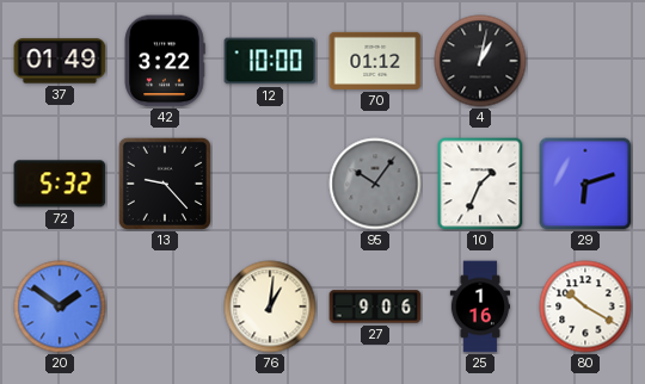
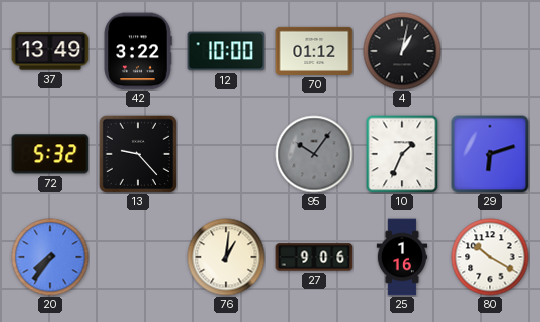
37: 01:49 -> 13:49
20: 1:51 -> 7:36
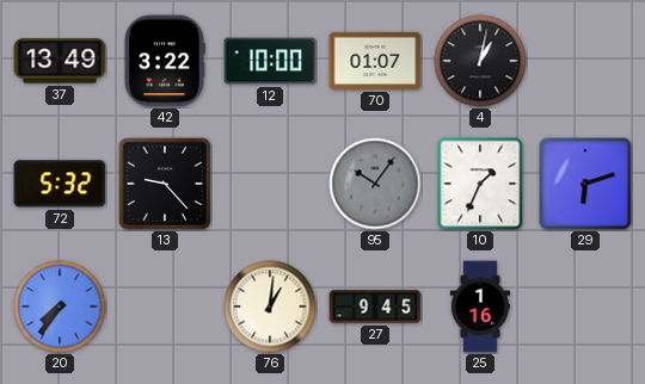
70: 01:12 -> 01:07
27: 9:06 -> 9:45
80: 10:20 -> none
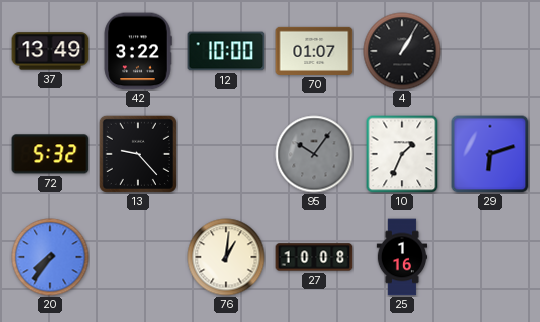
4: 1:02 -> 1:05
27: 9:45 -> 10:08
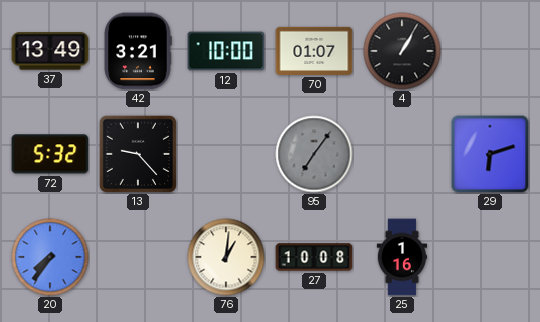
42: 3:22 -> 3:21
95: 10:06 -> 7:06
10: 1:34 -> none
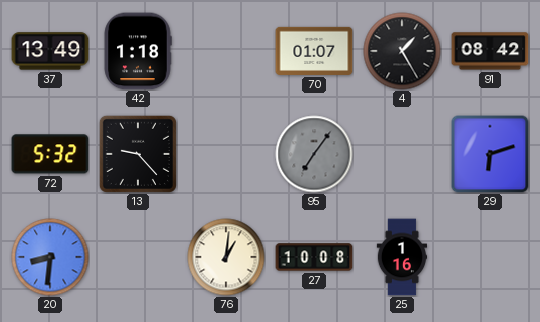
42: 3:21 -> 1:18
12: 10:00 -> none
4: 1:05 -> 1:25
91: none -> 08:42
20: 7:36 -> 8:31
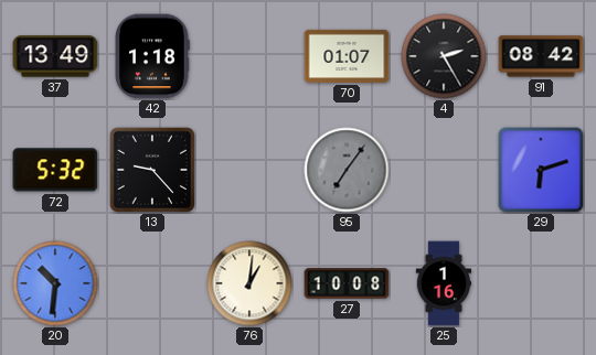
4: 1:25 -> 2:25
20: 8:31 -> 10:31
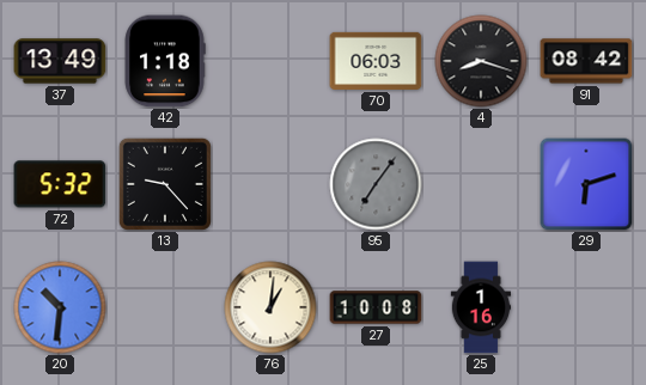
70: 01:07 -> 06:03
4: 2:25 -> 8:18
